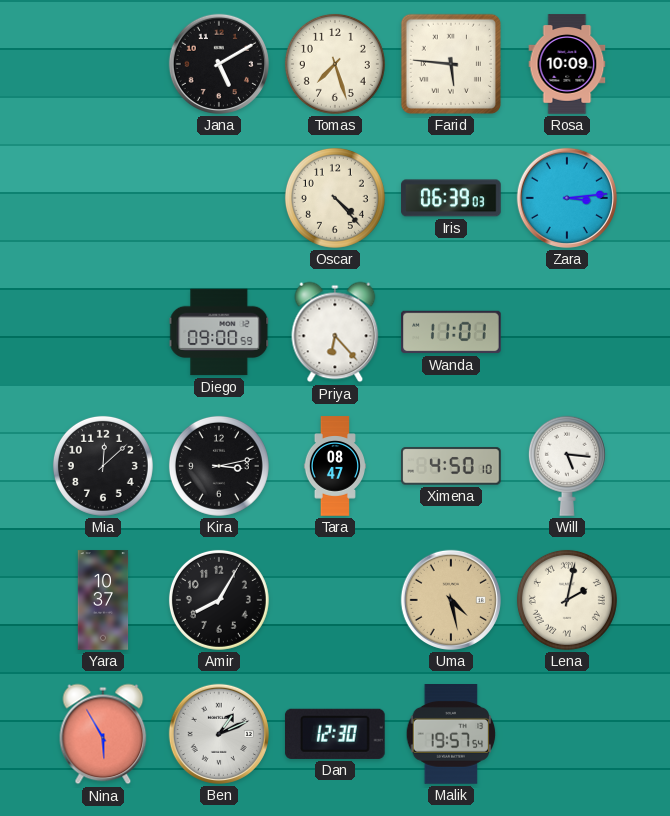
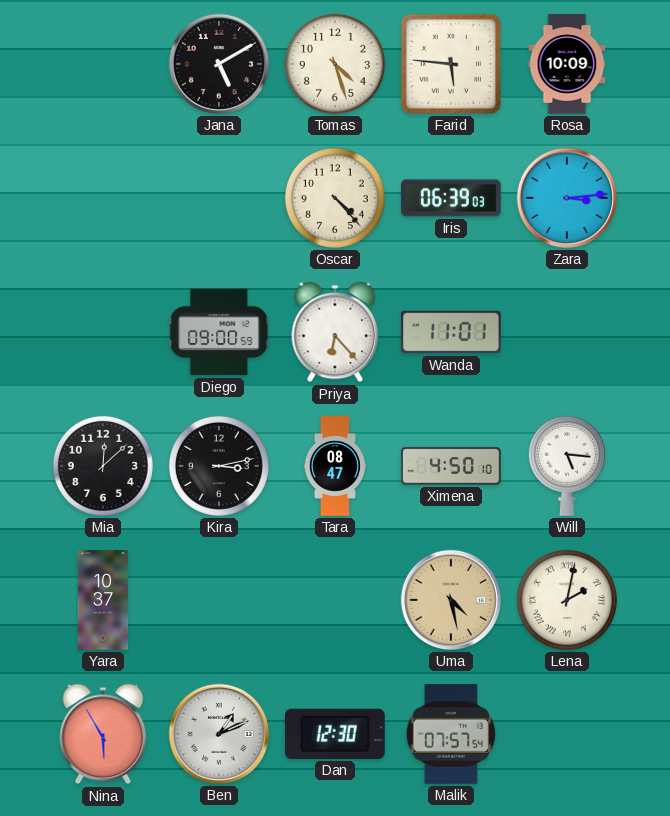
Tomas: 7:27 -> 4:27
Amir: 8:05 -> none
Malik: 19:57 -> 07:57
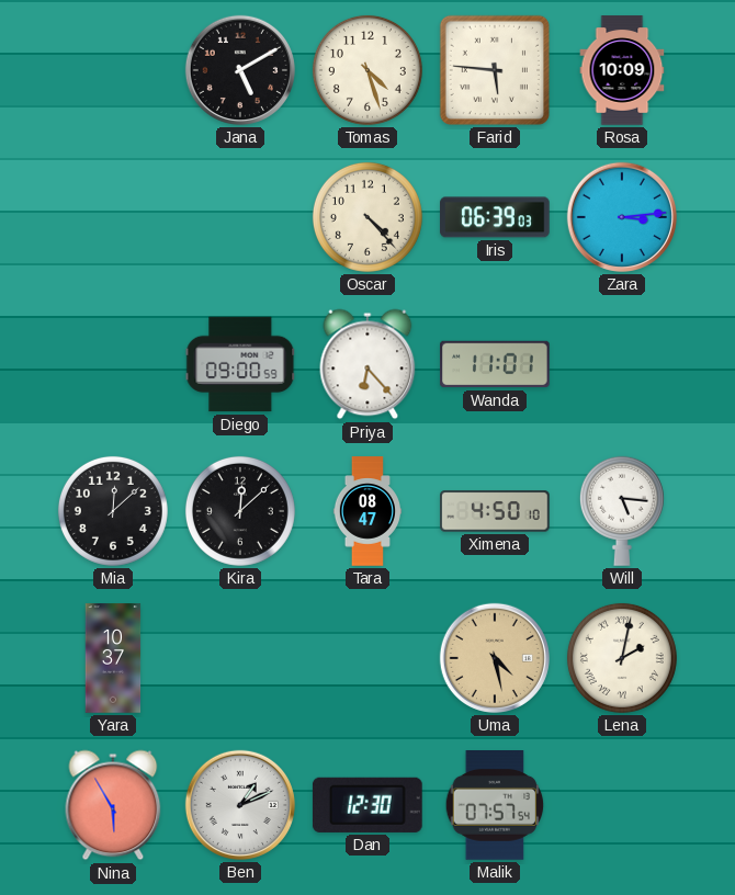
Kira: 3:13 -> 12:08
